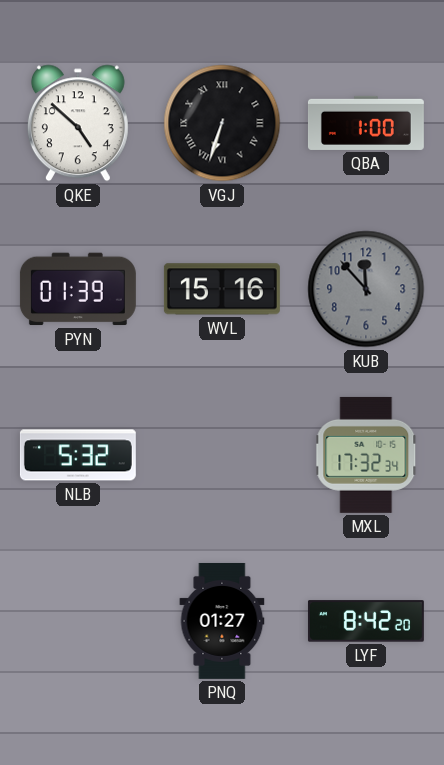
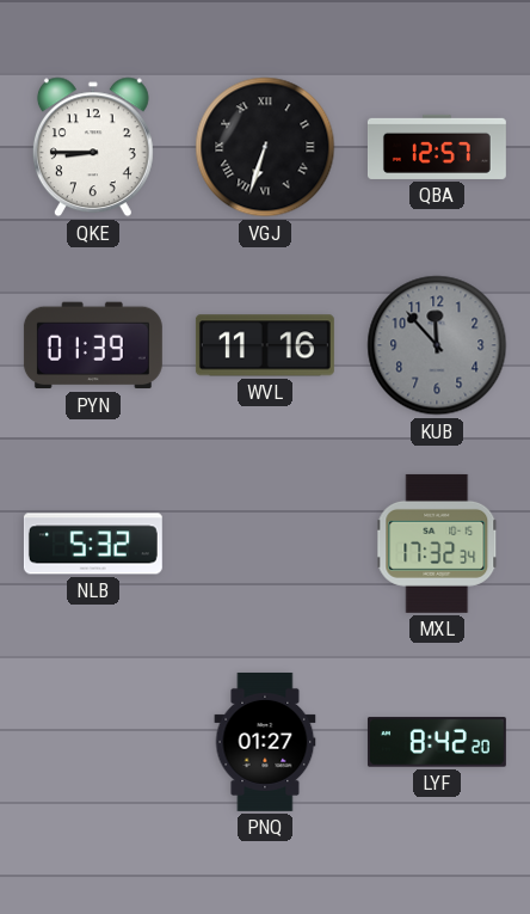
QKE: 4:52 -> 8:45
QBA: 1:00 -> 12:57
WVL: 15:16 -> 11:16
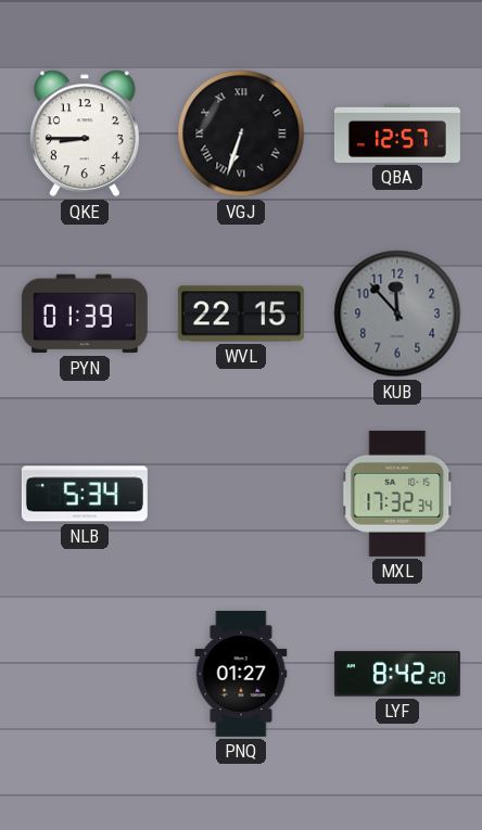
WVL: 11:16 -> 22:15
NLB: 5:32 -> 5:34
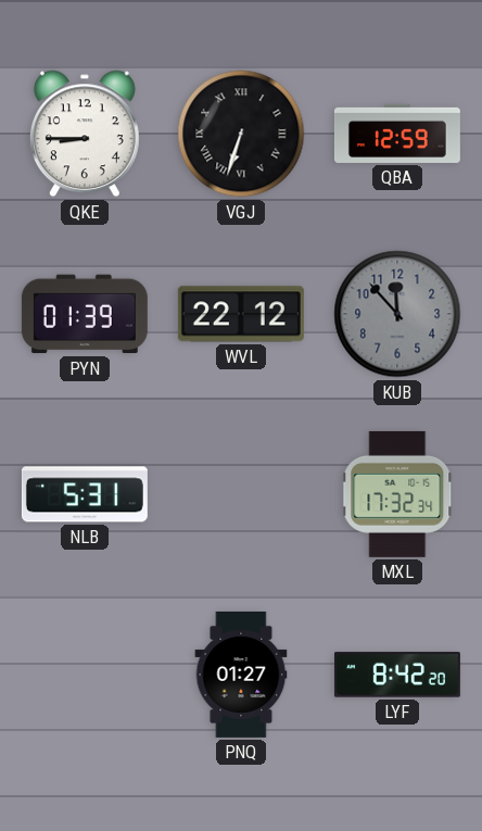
QBA: 12:57 -> 12:59
WVL: 22:15 -> 22:12
NLB: 5:34 -> 5:31
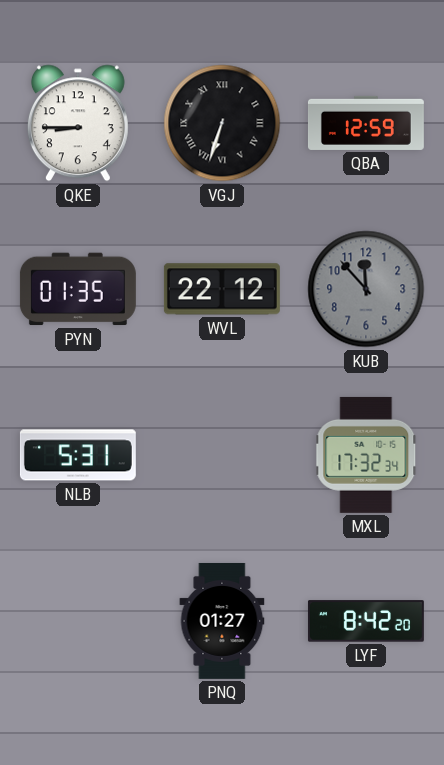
PYN: 01:39 -> 01:35
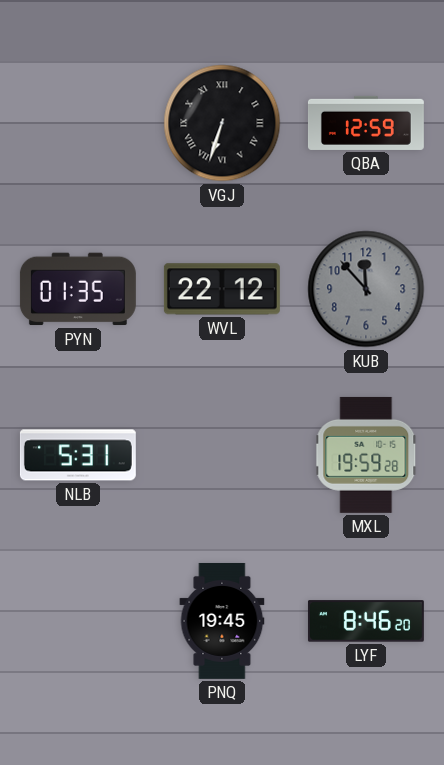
QKE: 8:45 -> none
MXL: 17:32 -> 19:59
PNQ: 01:27 -> 19:45
LYF: 8:42 -> 8:46
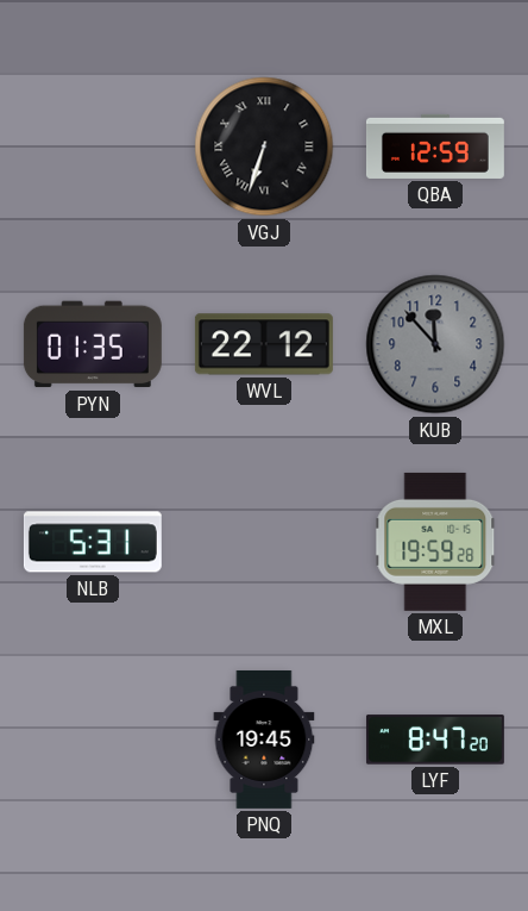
LYF: 8:46 -> 8:47
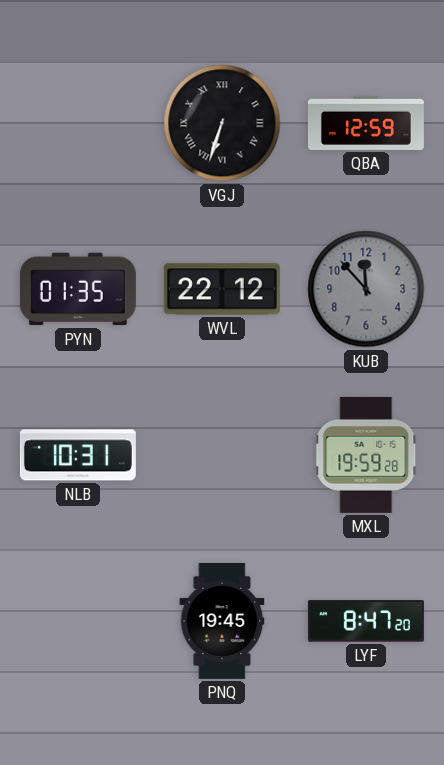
NLB: 5:31 -> 10:31
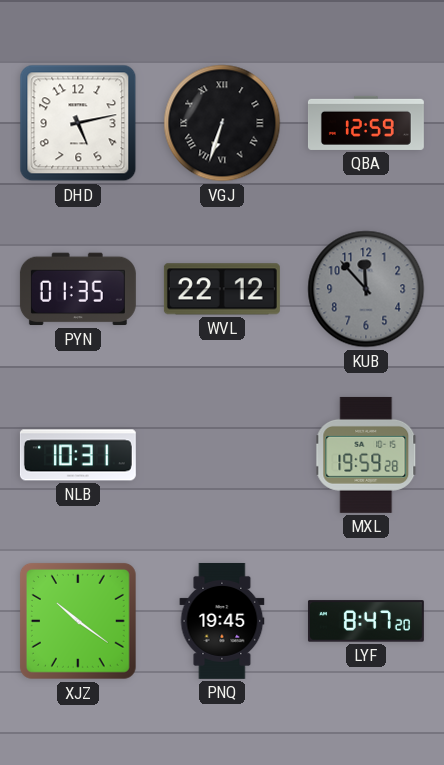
DHD: none -> 5:13
XJZ: none -> 10:21
